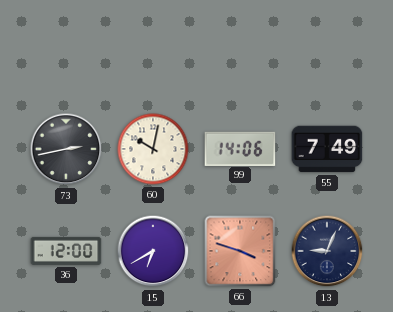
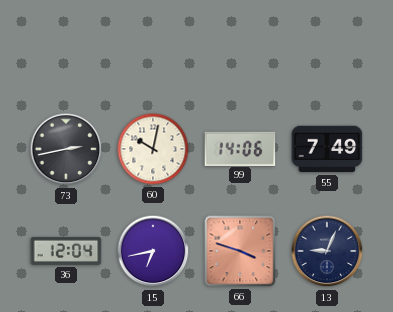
36: 12:00 -> 12:04
15: 6:40 -> 6:43
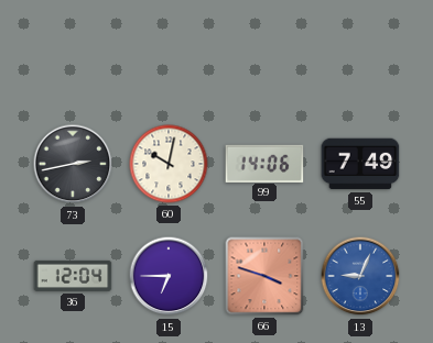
15: 6:43 -> 6:45
13 dial: navy -> blue
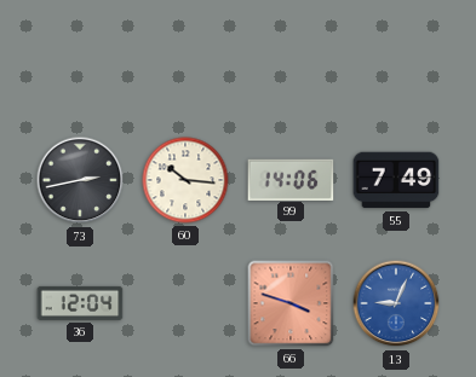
60: 10:02 -> 10:16
15: 6:45 -> none
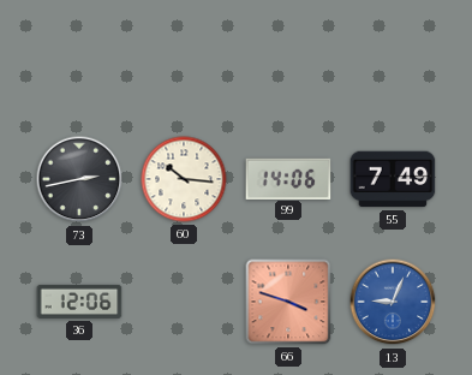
36: 12:04 -> 12:06
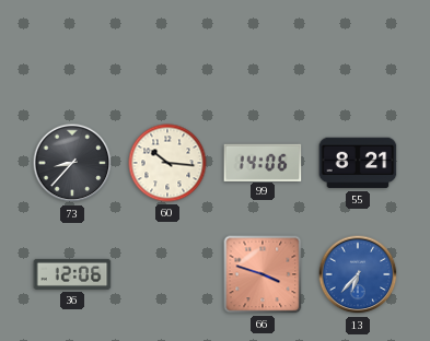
73: 2:43 -> 8:37
55: 7:49 -> 8:21
13: 9:04 -> 6:37
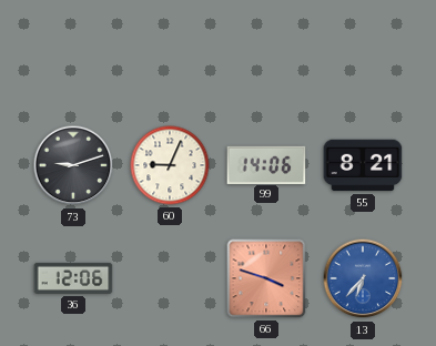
73: 8:37 -> 9:12
60: 10:16 -> 9:04
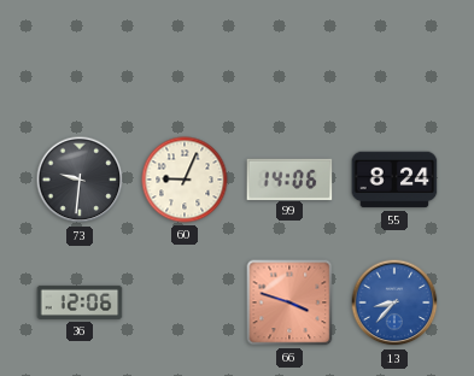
73: 9:12 -> 9:31
55: 8:21 -> 8:24
13: 6:37 -> 8:37
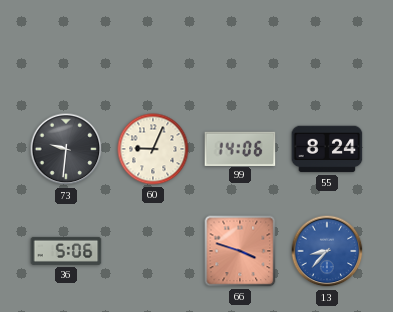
36: 12:06 -> 5:06
